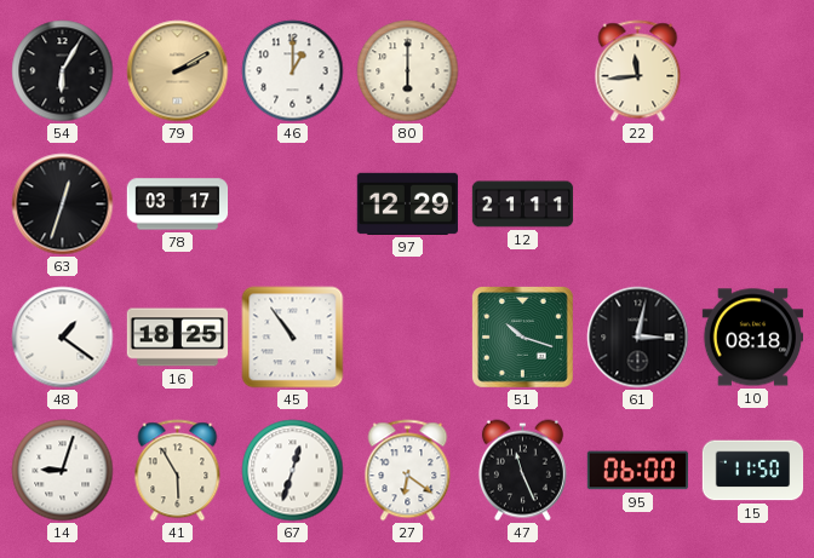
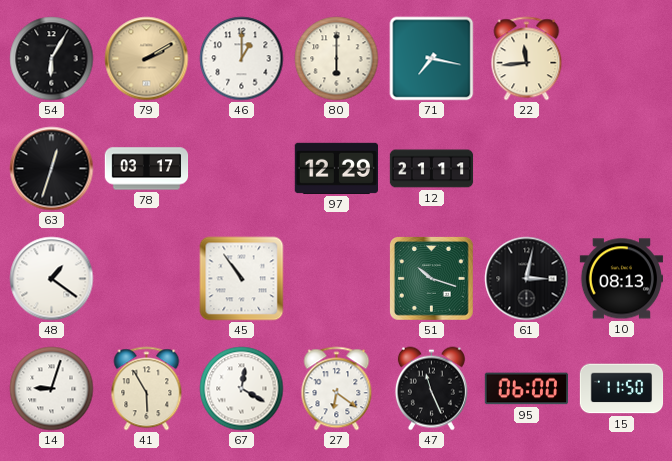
71: none -> 7:17
16: 18:25 -> none
10: 08:18 -> 08:13
67: 12:33 -> 12:20
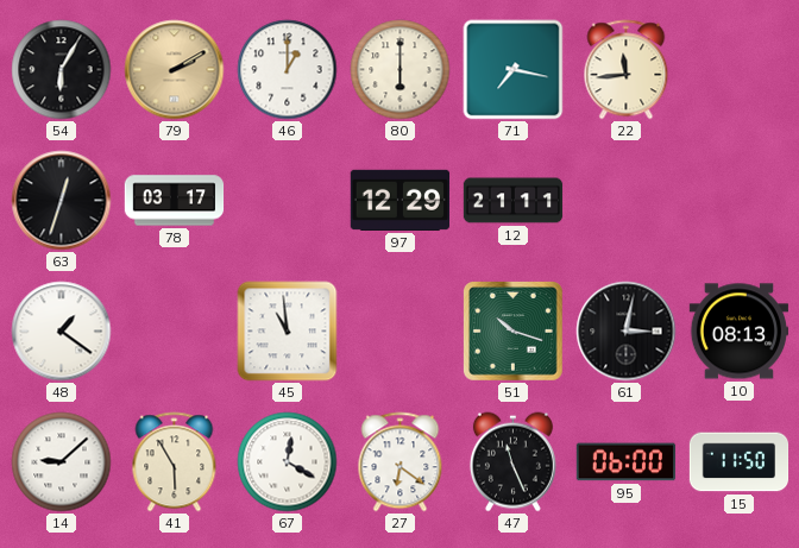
45: 10:54 -> 10:59
14: 9:03 -> 9:08
